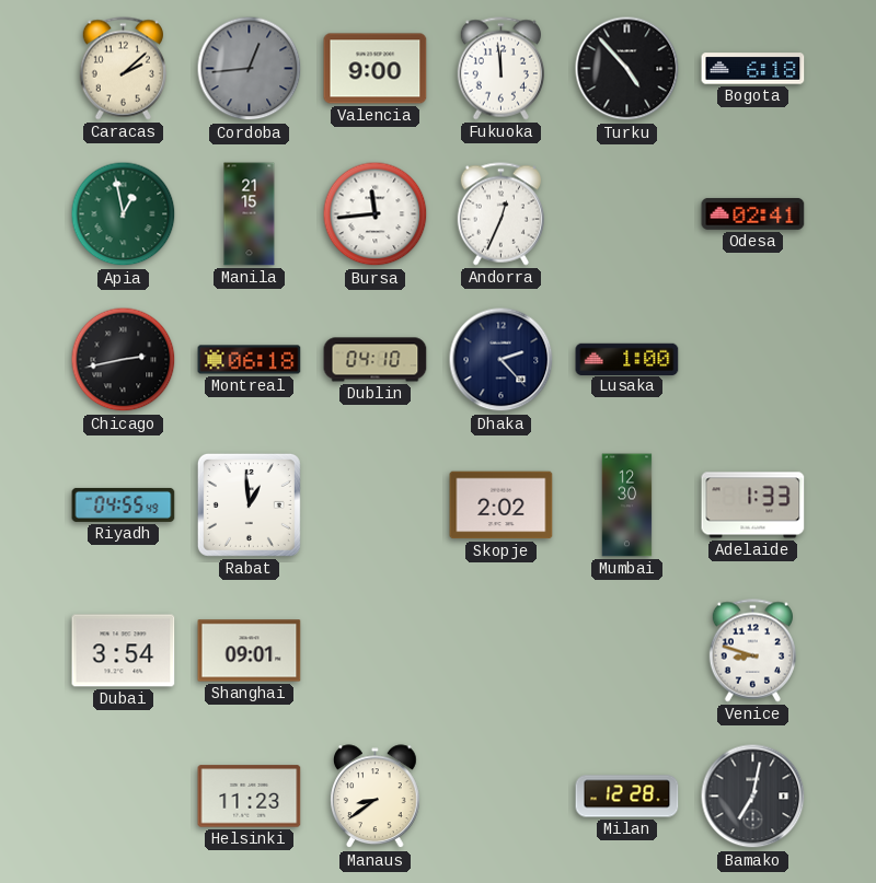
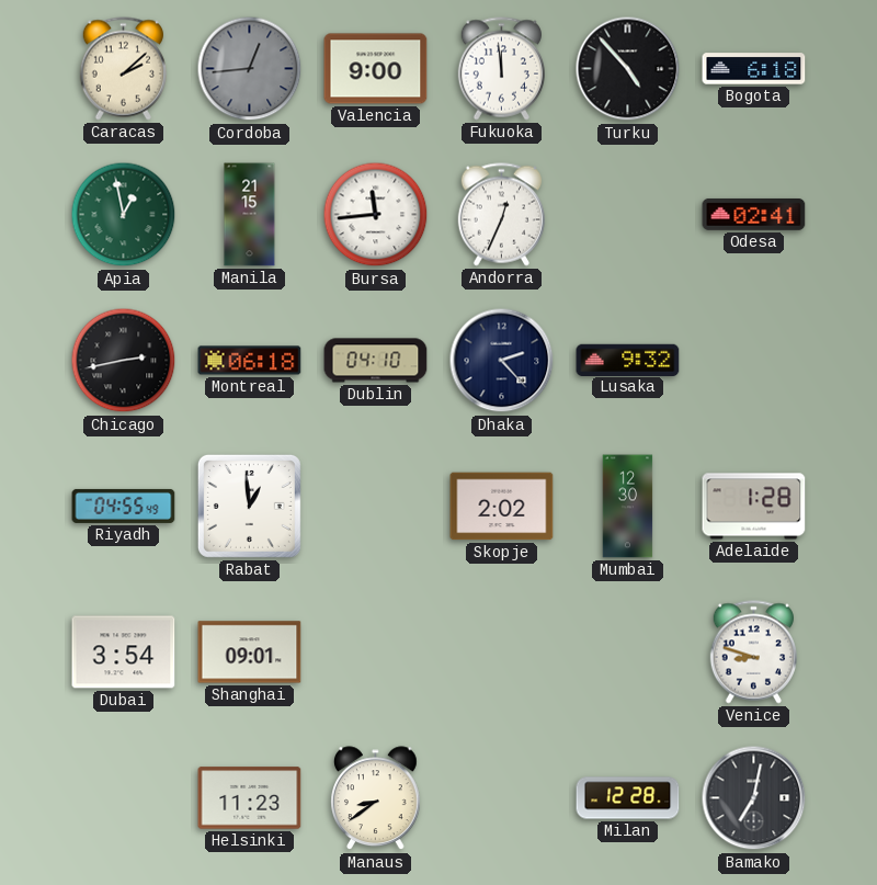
Lusaka: 1:00 -> 9:32
Adelaide: 1:33 -> 1:28
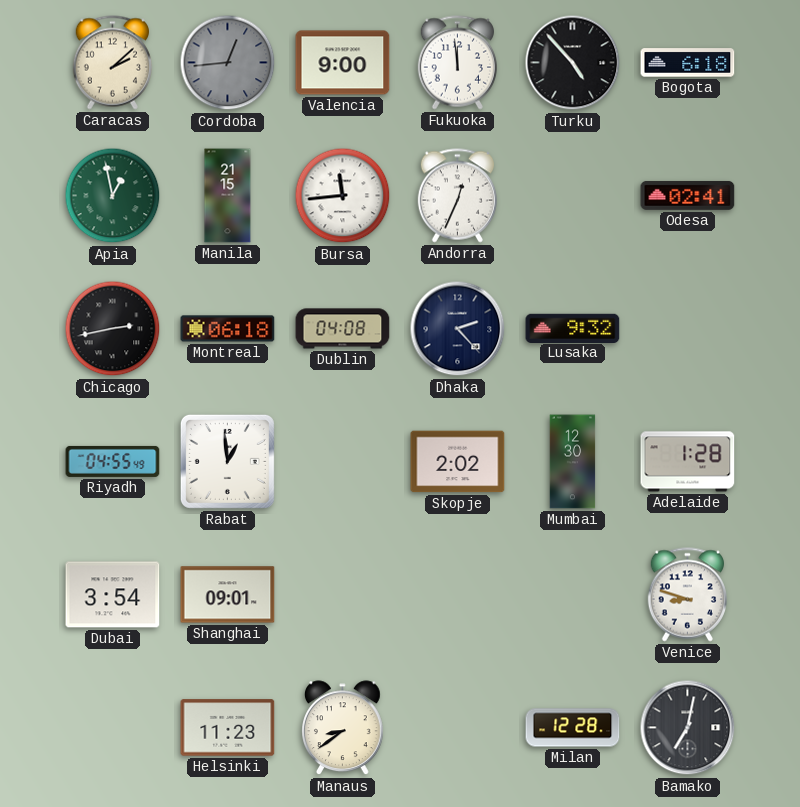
Dublin: 04:10 -> 04:08
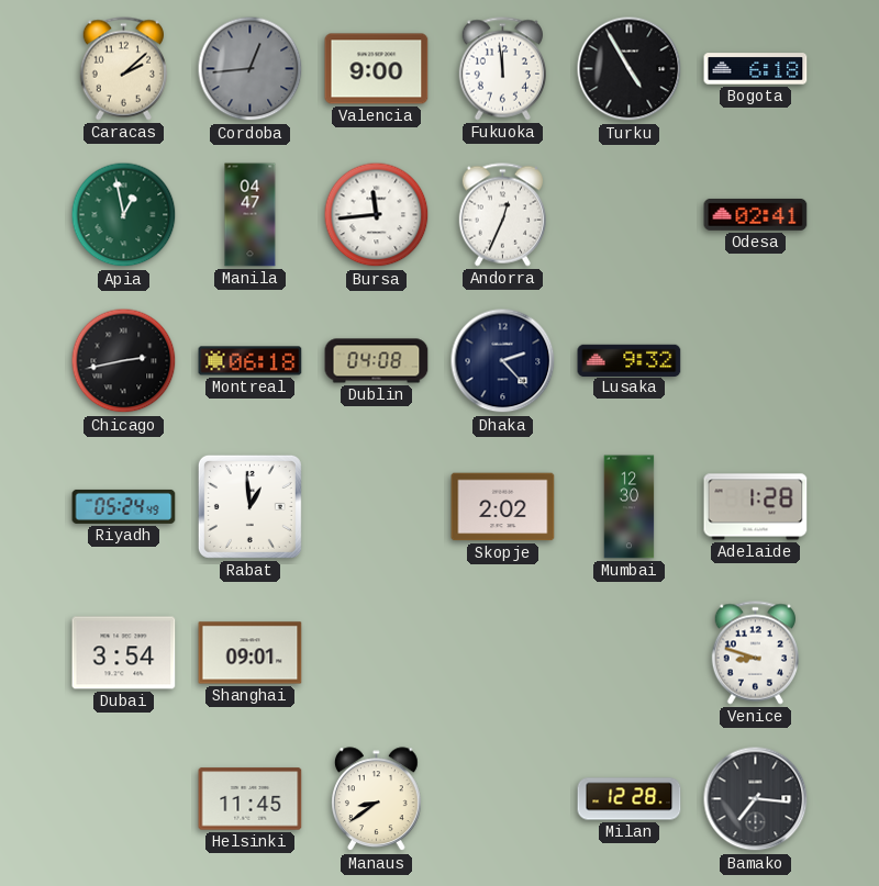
Turku: 4:53 -> 4:55
Manila: 21:15 -> 04:47
Riyadh: 04:55 -> 05:24
Helsinki: 11:23 -> 11:45
Bamako: 7:02 -> 7:16
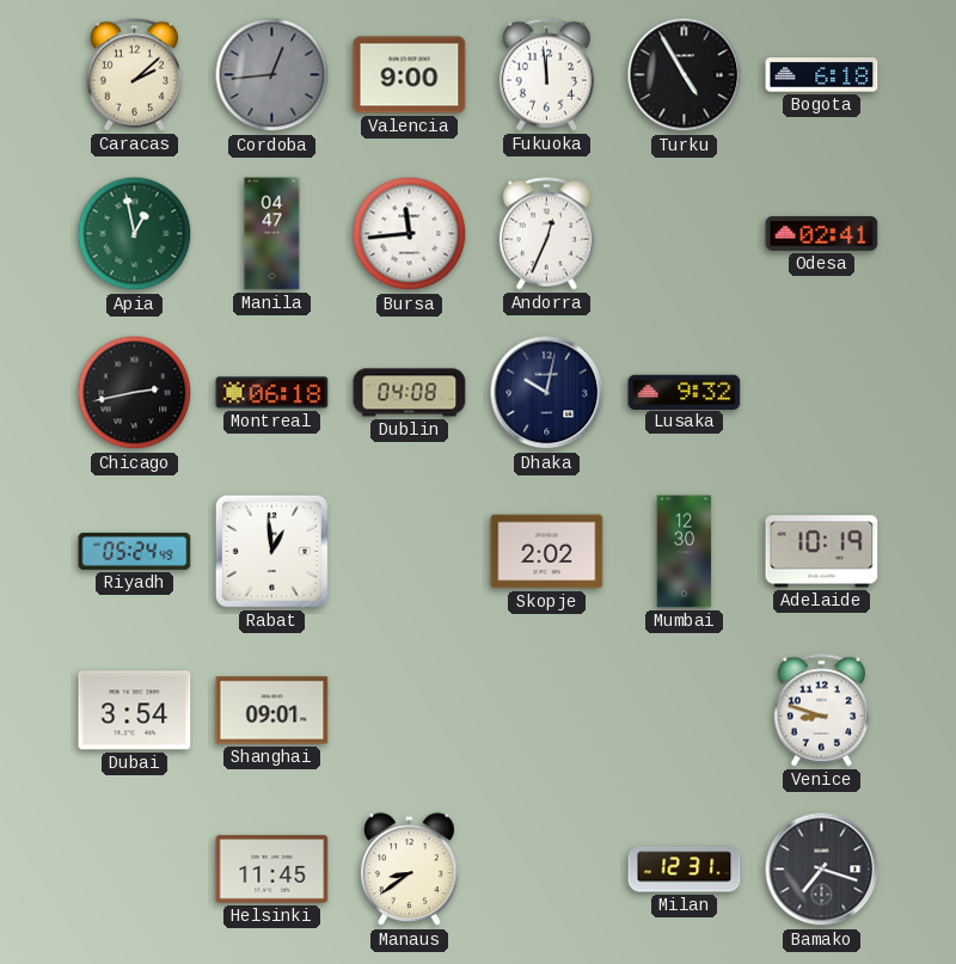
Dhaka: 2:23 -> 10:02
Adelaide: 1:28 -> 10:19
Milan: 12:28 -> 12:31
Bamako: 7:16 -> 7:18
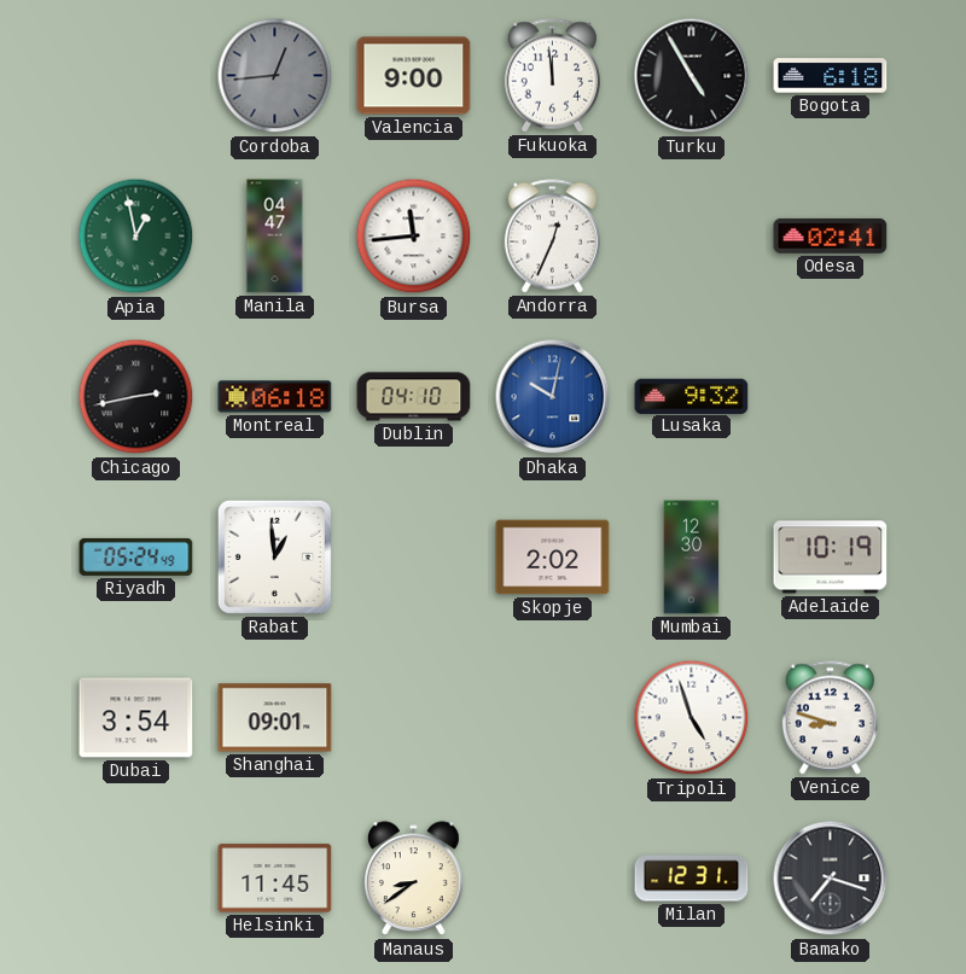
Caracas: 2:08 -> none
Dublin: 04:08 -> 04:10
Dhaka dial: navy -> blue
Tripoli: none -> 4:57
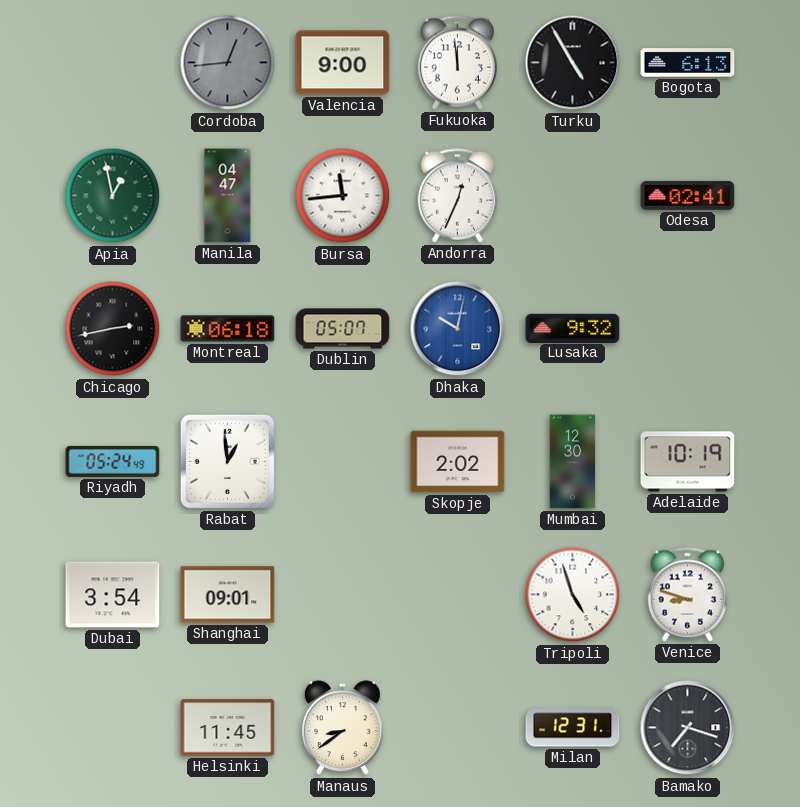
Bogota: 6:18 -> 6:13
Dublin: 04:10 -> 05:07
